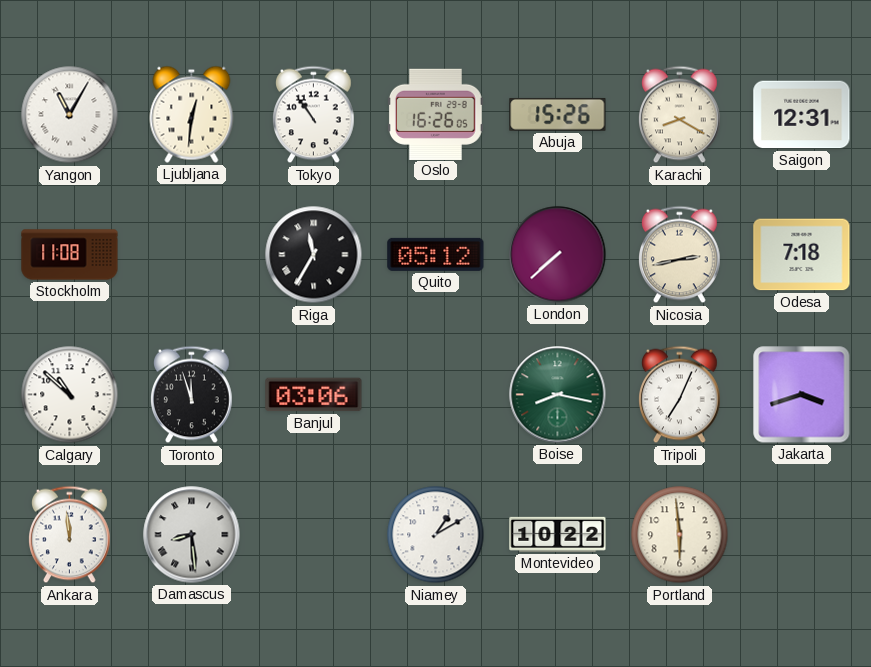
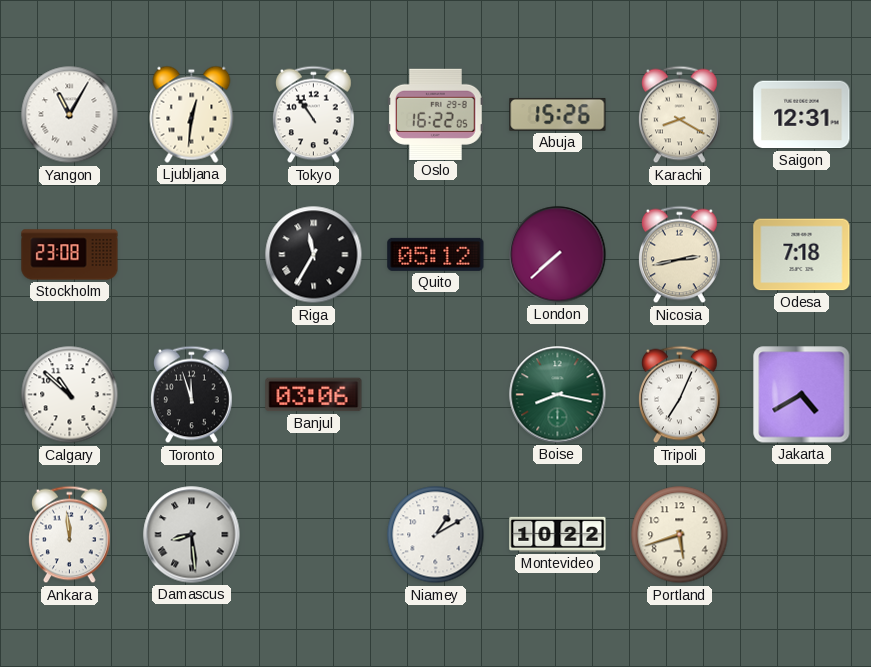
Oslo: 16:26 -> 16:22
Stockholm: 11:08 -> 23:08
Jakarta: 3:42 -> 4:40
Portland: 5:59 -> 5:42
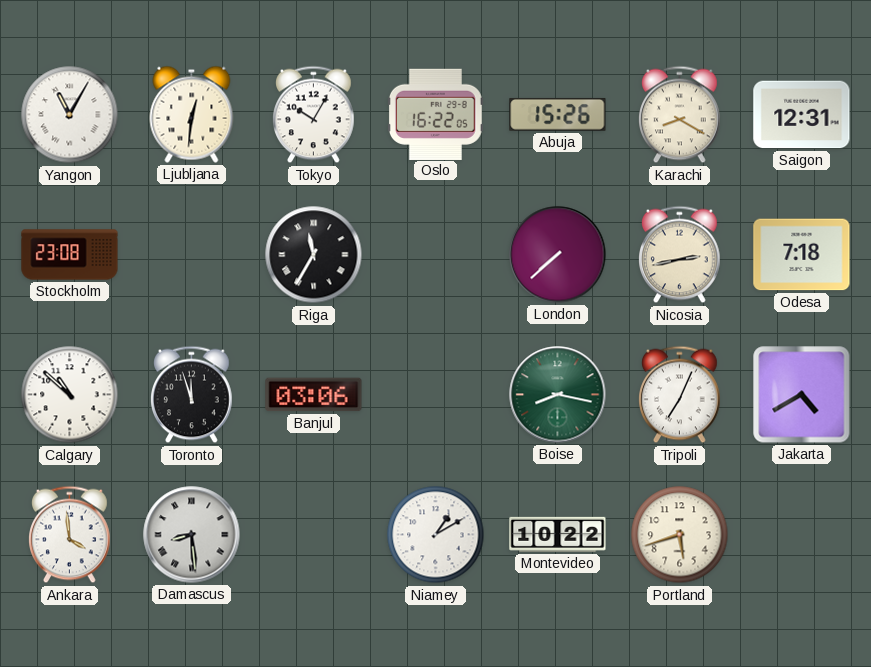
Tokyo: 10:54 -> 10:05
Quito: 05:12 -> none
Ankara: 11:59 -> 3:59
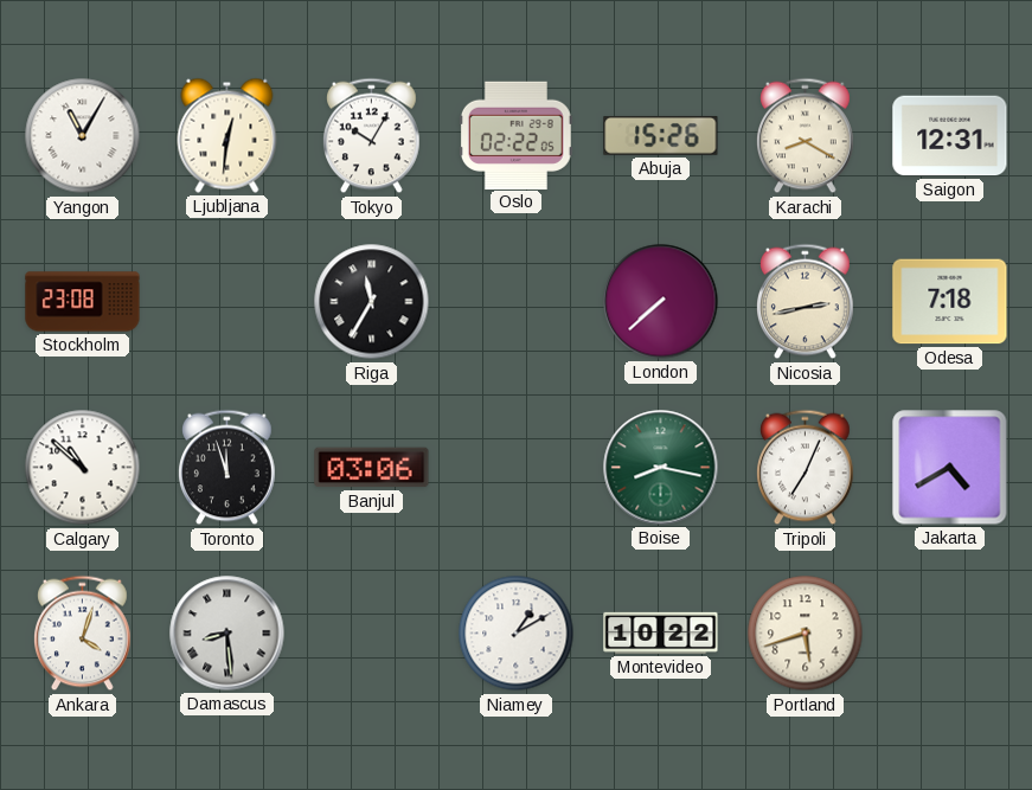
Oslo: 16:22 -> 02:22
Ankara: 3:59 -> 4:03
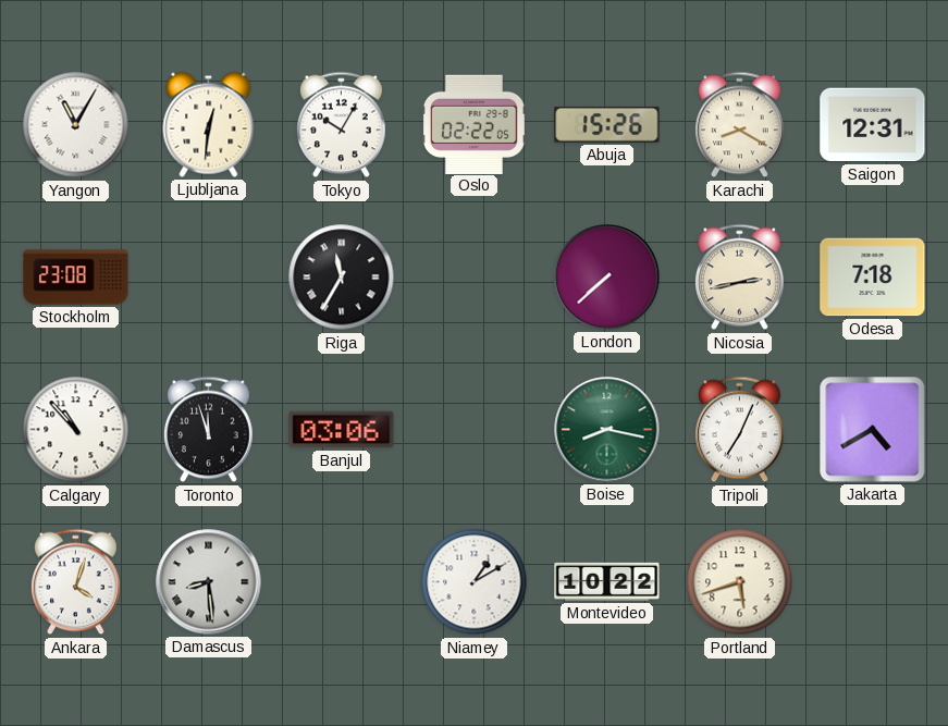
Calgary: 10:52 -> 10:53
